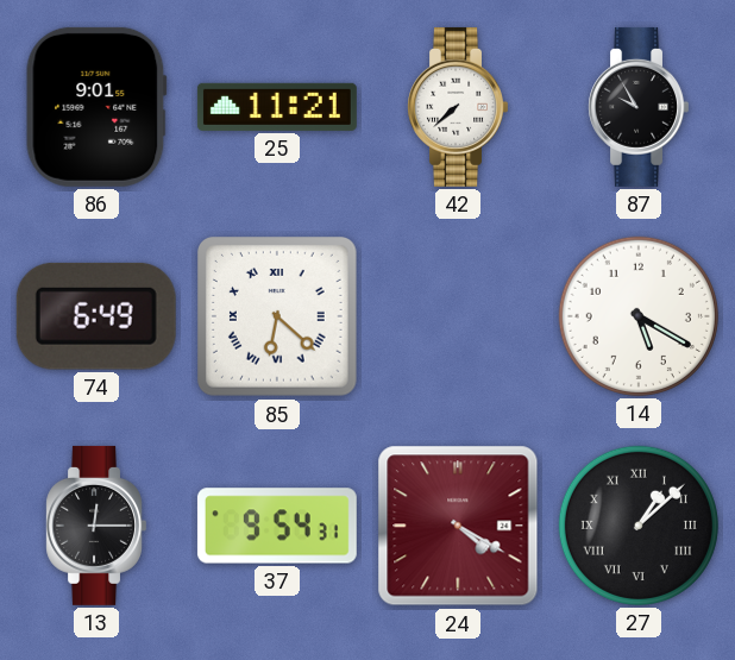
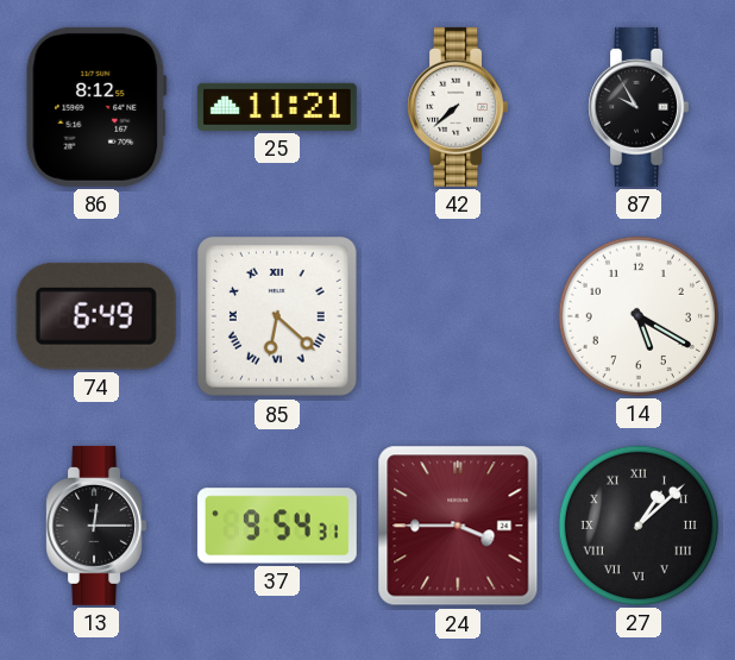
86: 9:01 -> 8:12
24: 4:20 -> 3:45
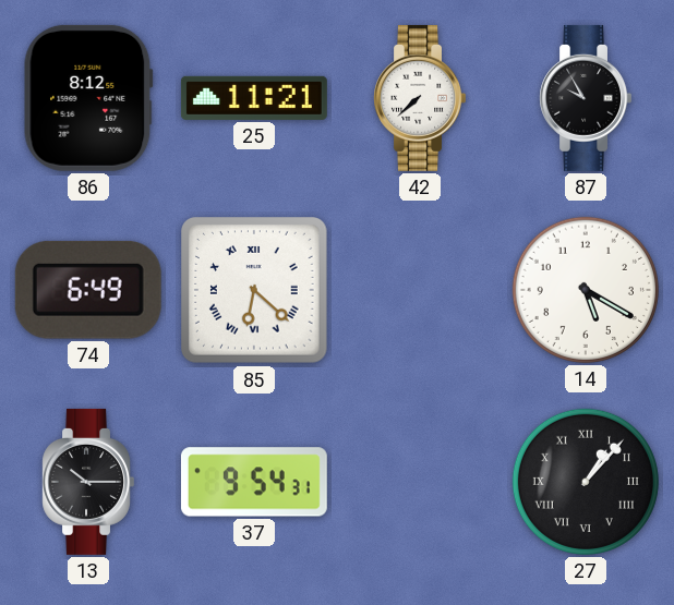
13: 12:15 -> 10:15
24: 3:45 -> none
27: 1:08 -> 1:07
